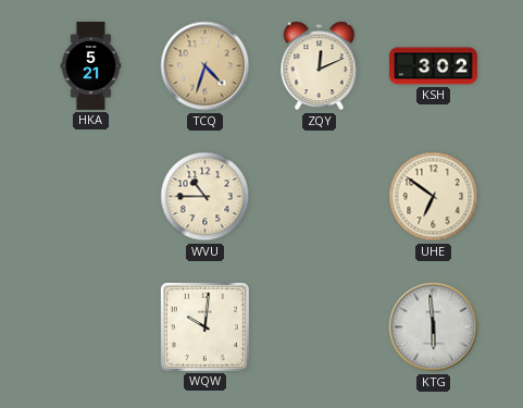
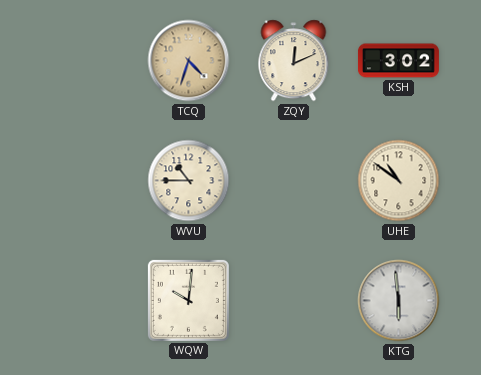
HKA: 5:21 -> none
UHE: 6:51 -> 10:51
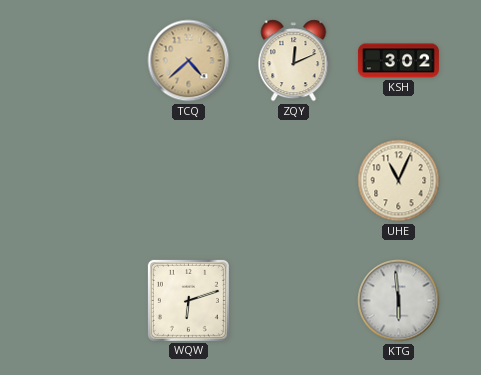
TCQ: 4:33 -> 4:38
WVU: 10:45 -> none
UHE: 10:51 -> 11:04
WQW: 10:01 -> 6:12
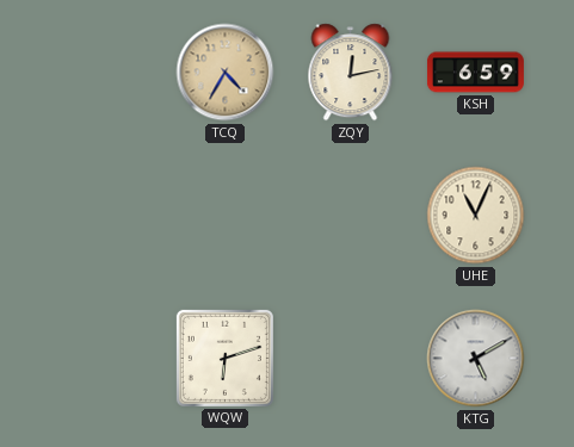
TCQ: 4:38 -> 4:35
ZQY: 12:11 -> 12:13
KSH: 3:02 -> 6:59
KTG: 5:59 -> 5:10
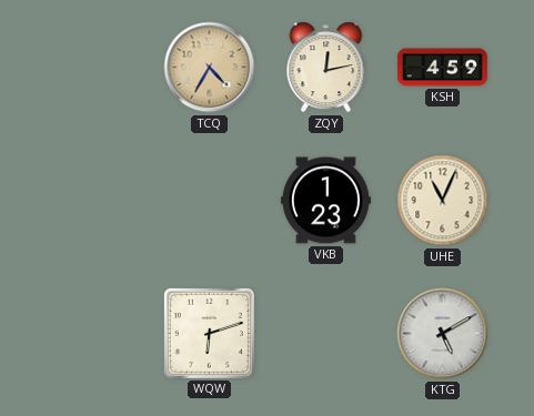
KSH: 6:59 -> 4:59
VKB: none -> 1:23
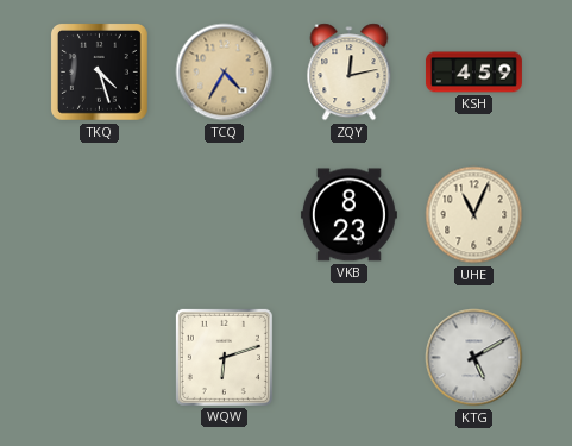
TKQ: none -> 4:27
VKB: 1:23 -> 8:23
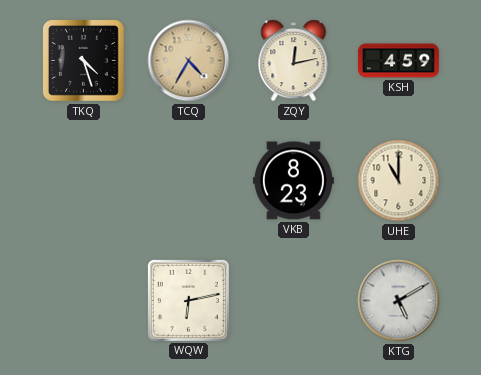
UHE: 11:04 -> 11:00
WQW: 6:12 -> 6:13
